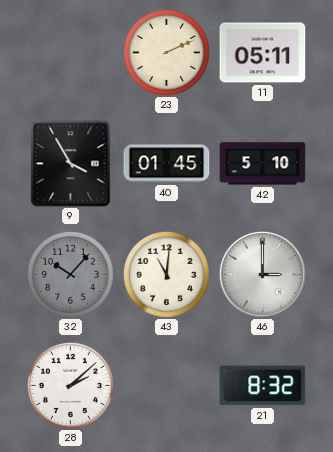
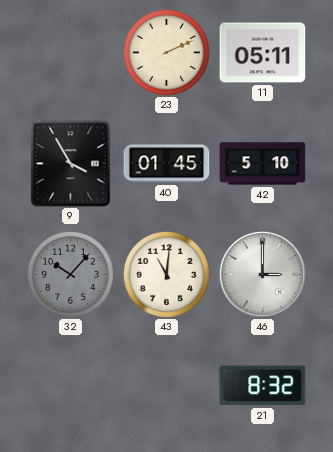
28: 2:08 -> none
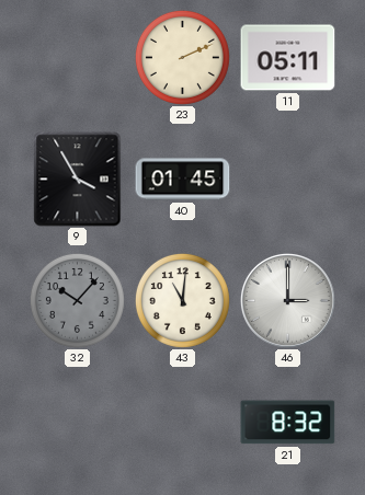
42: 5:10 -> none
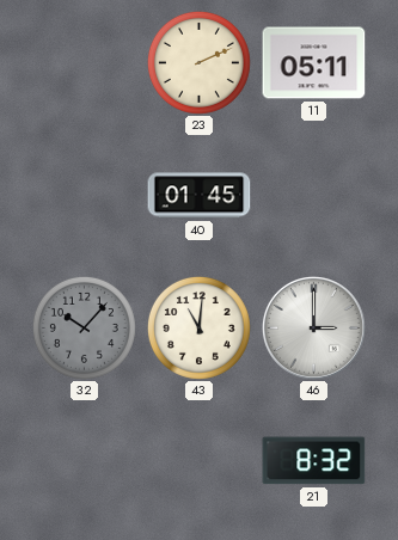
9: 3:55 -> none
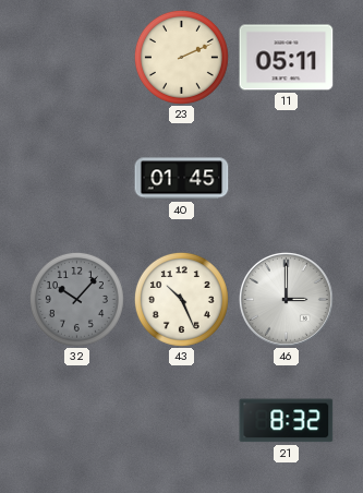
43: 11:01 -> 10:26
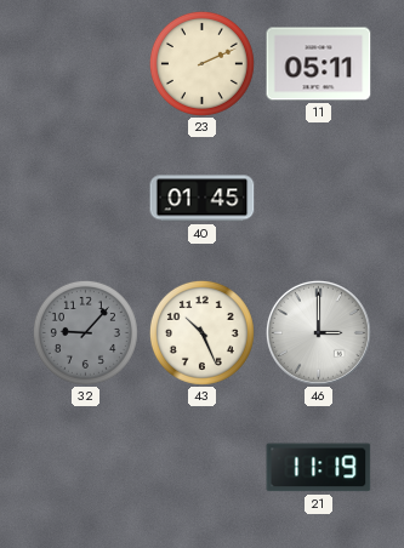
32: 10:07 -> 9:07
21: 8:32 -> 11:19
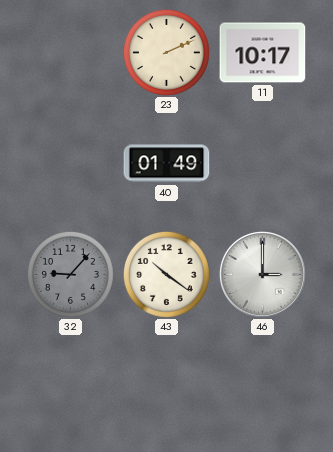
11: 05:11 -> 10:17
40: 01:45 -> 01:49
43: 10:26 -> 10:21
21: 11:19 -> none
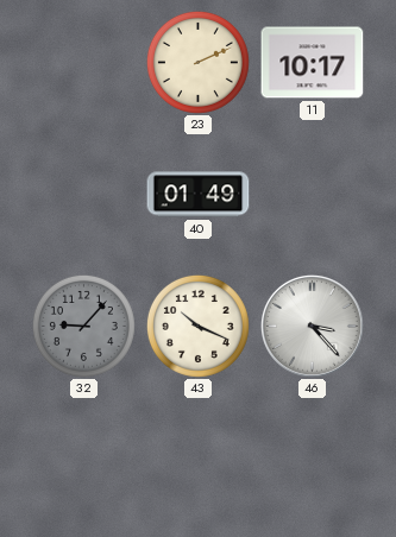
43: 10:21 -> 10:19
46: 3:00 -> 3:23
